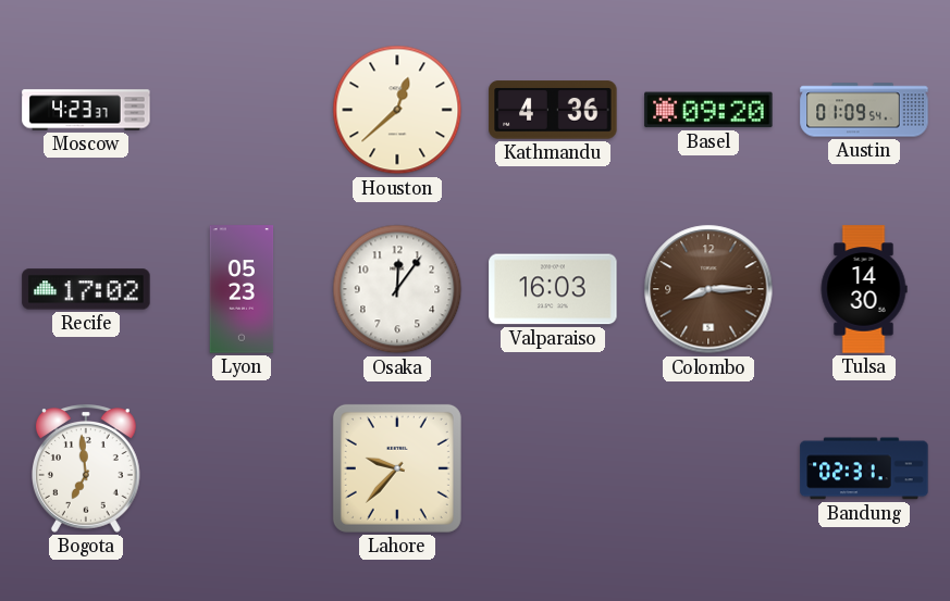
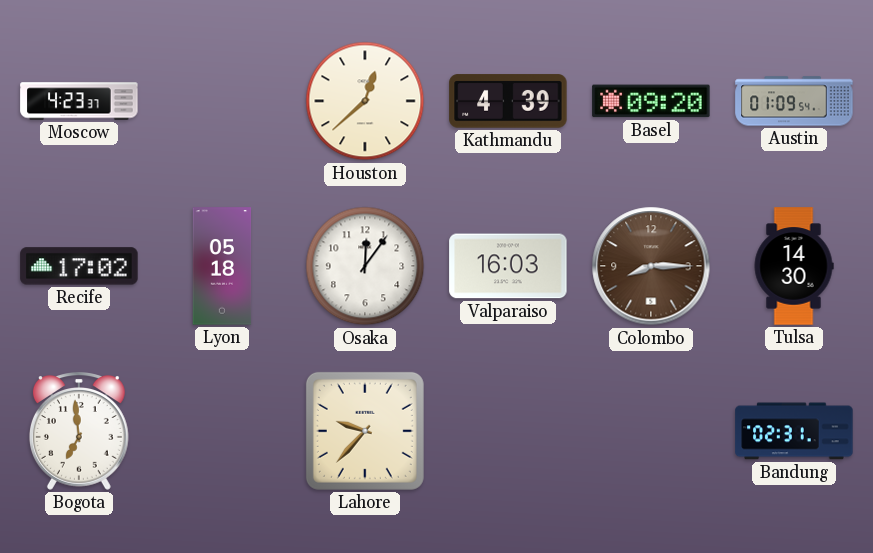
Kathmandu: 4:36 -> 4:39
Lyon: 05:23 -> 05:18
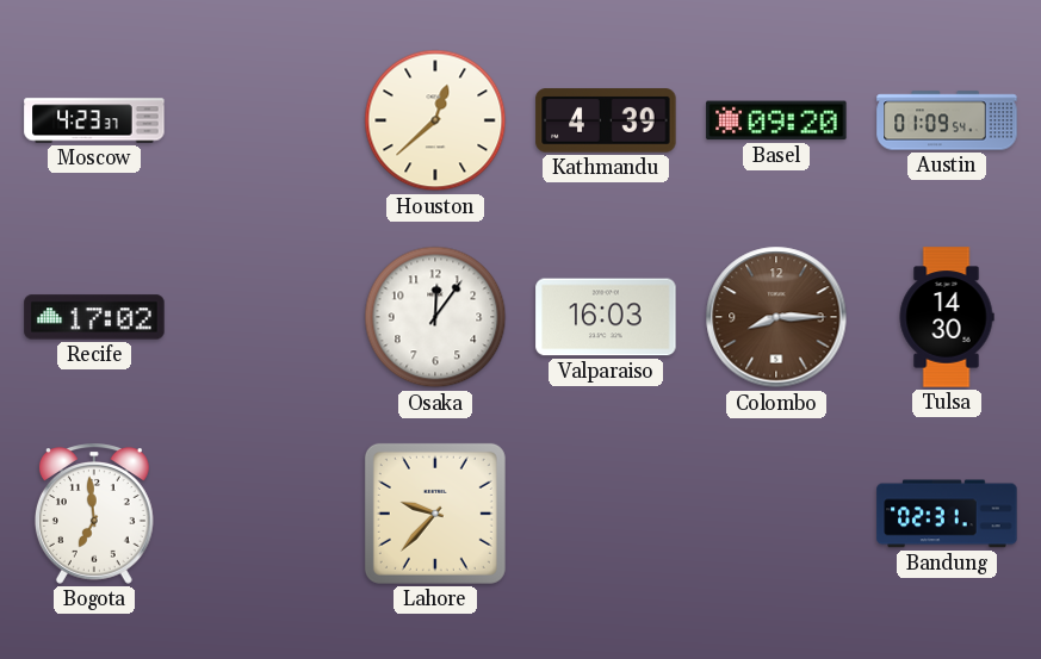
Lyon: 05:18 -> none
